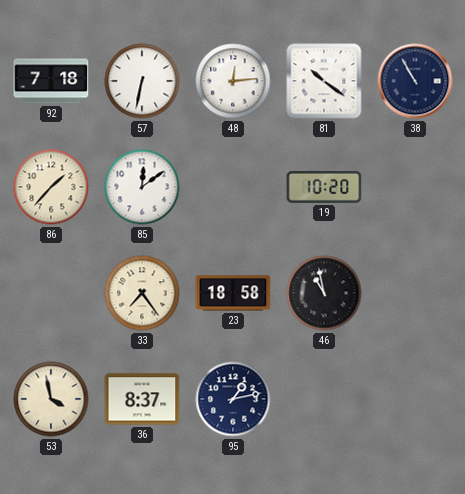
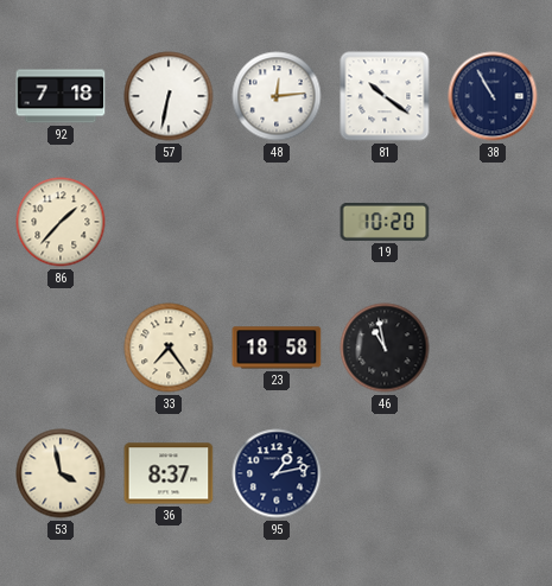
85: 12:09 -> none
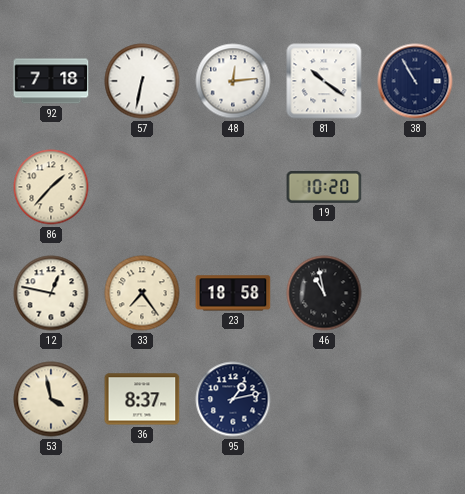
12: none -> 12:47
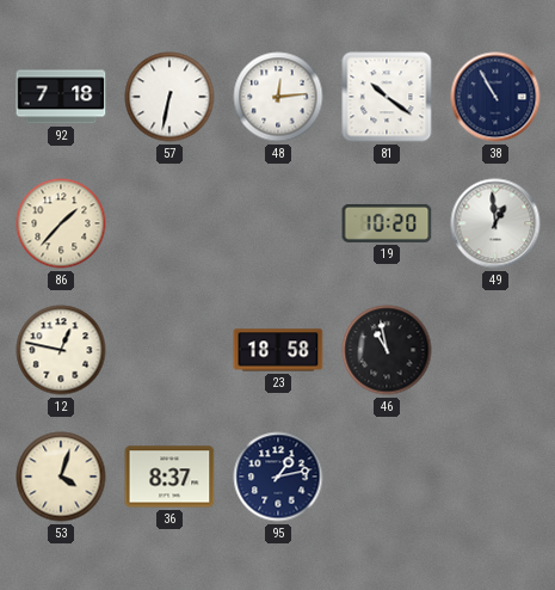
49: none -> 12:59
33: 7:24 -> none
53: 3:58 -> 4:03
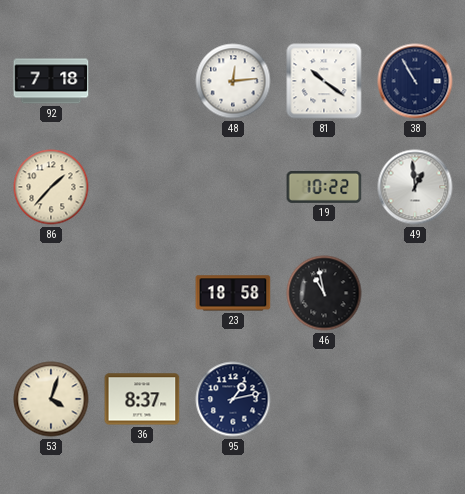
57: 6:32 -> none
19: 10:20 -> 10:22
12: 12:47 -> none
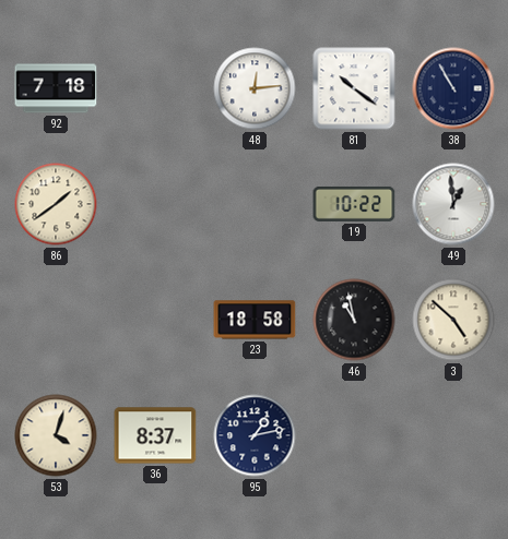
86: 1:37 -> 1:39
3: none -> 4:52
